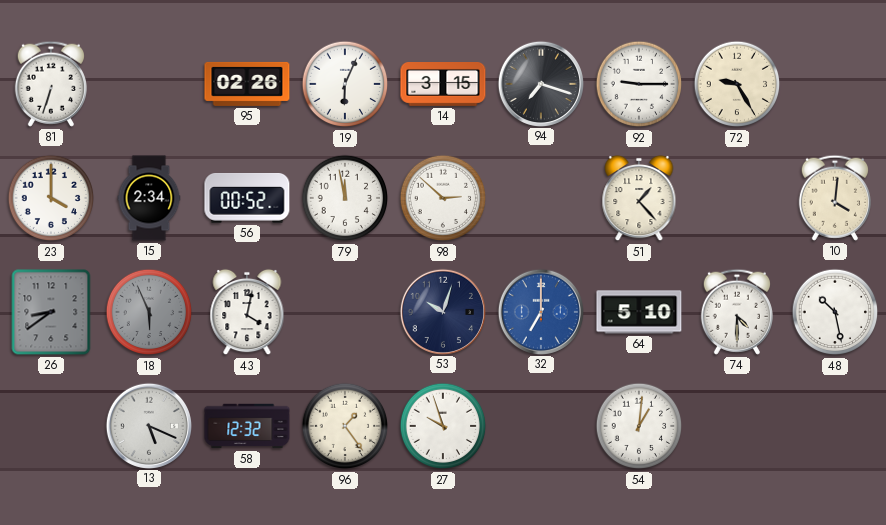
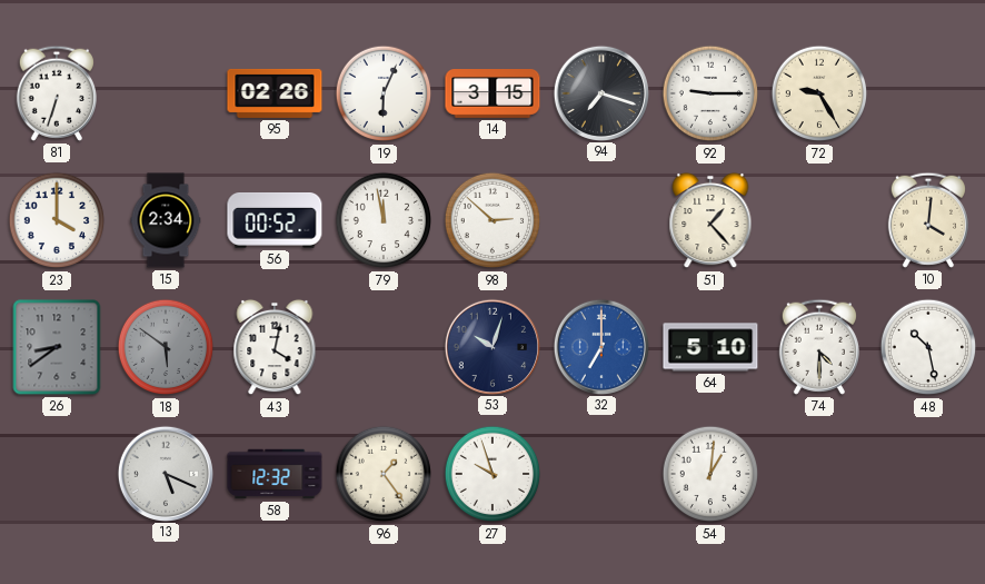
18: 5:56 -> 5:51
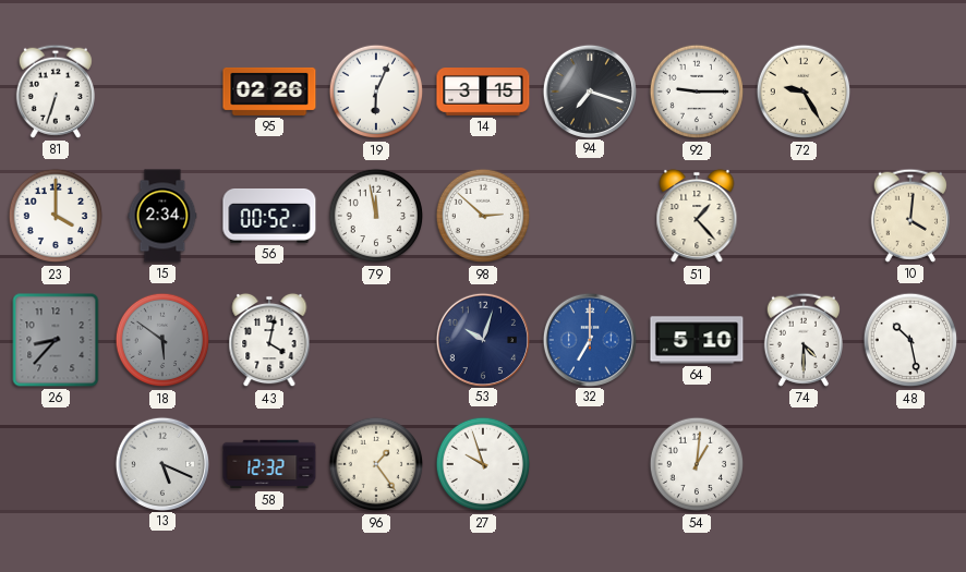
26: 8:39 -> 8:37
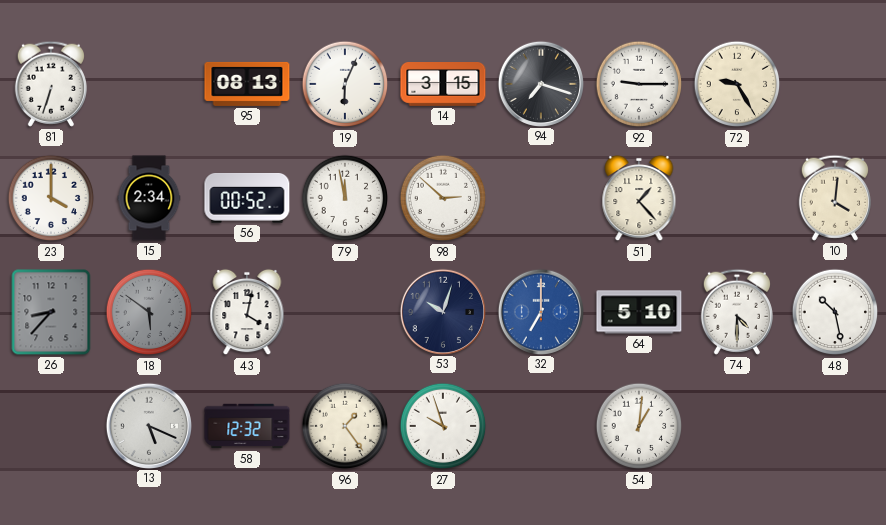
95: 02:26 -> 08:13
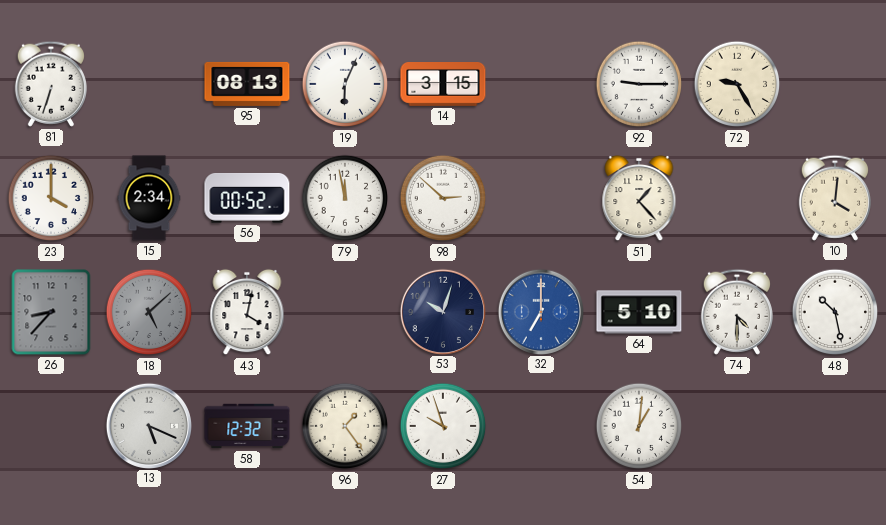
94: 7:18 -> none
18: 5:51 -> 5:08
